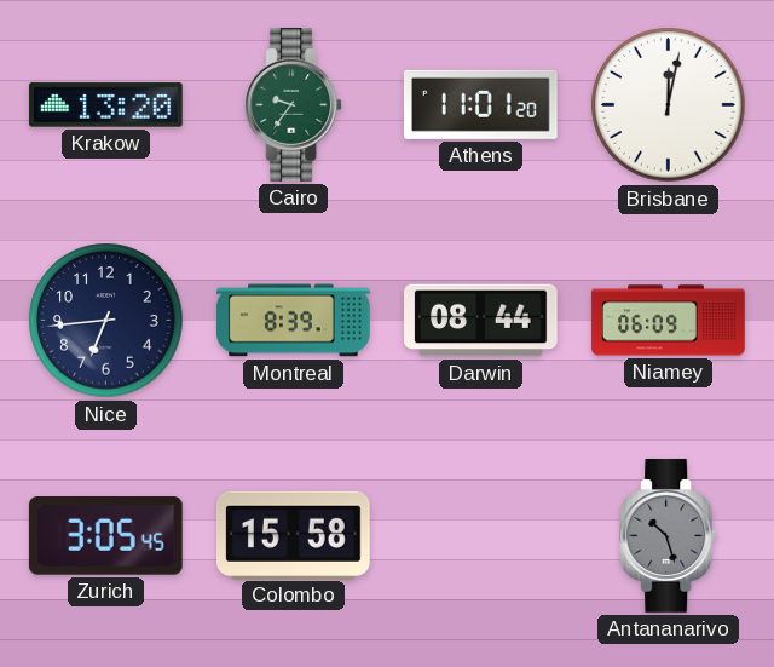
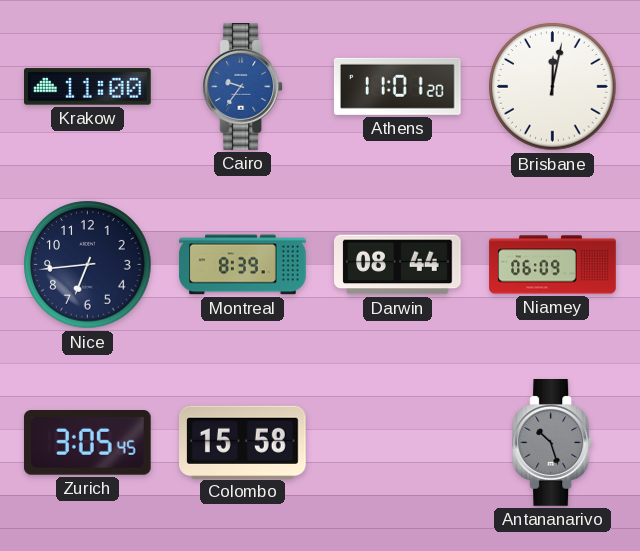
Krakow: 13:20 -> 11:00
Cairo dial: green -> blue
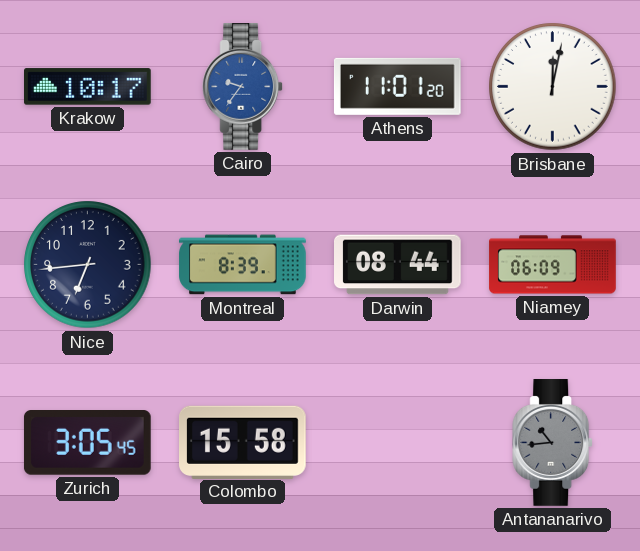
Krakow: 11:00 -> 10:17
Antananarivo: 10:27 -> 10:44
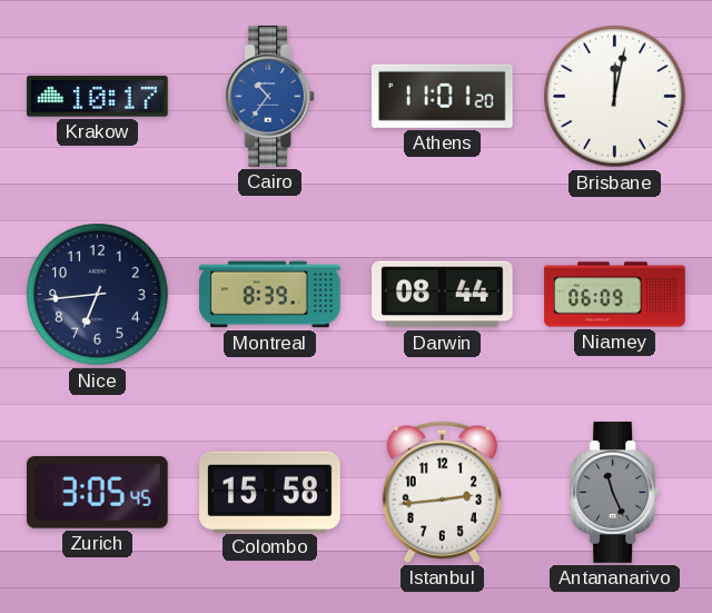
Cairo: 9:36 -> 10:36
Istanbul: none -> 2:44
Antananarivo: 10:44 -> 11:26
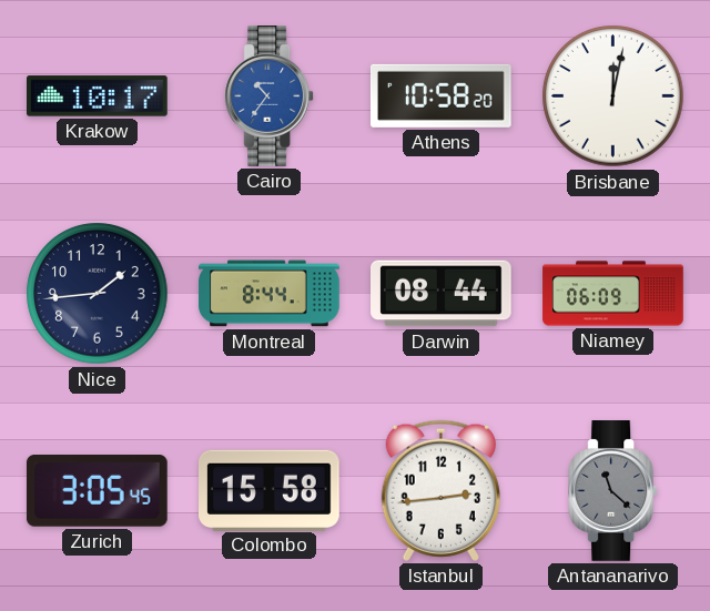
Athens: 11:01 -> 10:58
Nice: 6:44 -> 1:44
Montreal: 8:39 -> 8:44
Antananarivo: 11:26 -> 11:22
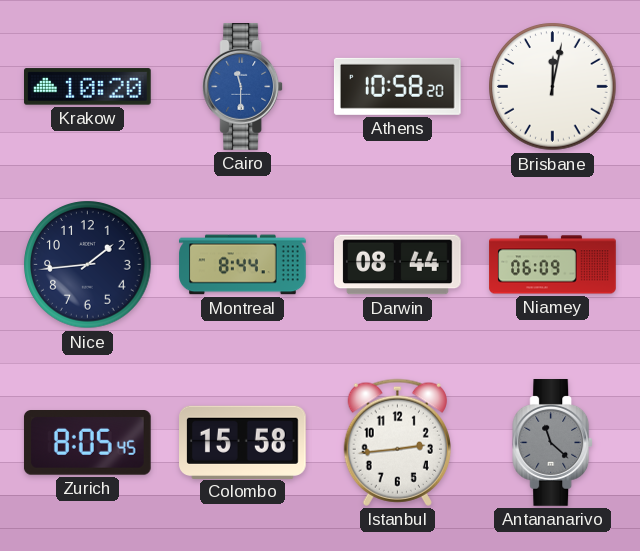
Krakow: 10:17 -> 10:20
Cairo: 10:36 -> 11:30
Zurich: 3:05 -> 8:05
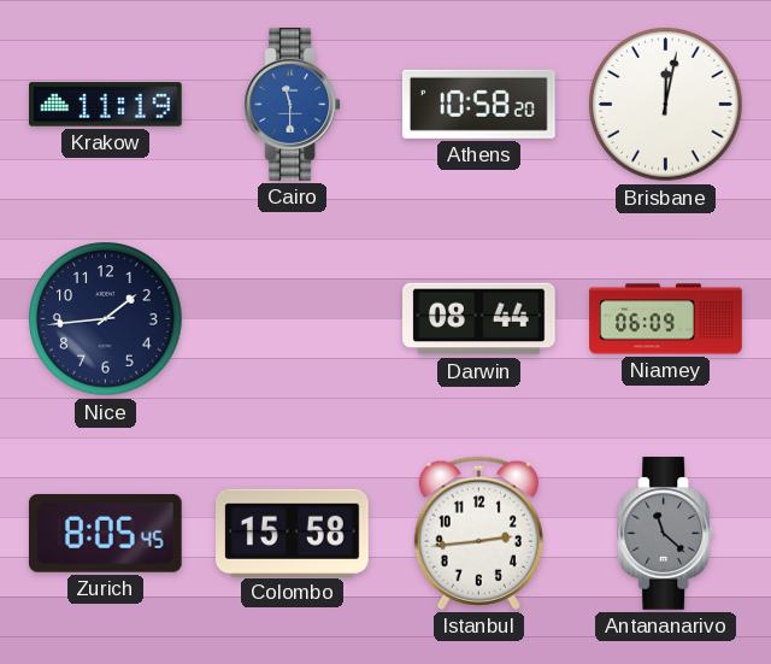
Krakow: 10:20 -> 11:19
Montreal: 8:44 -> none
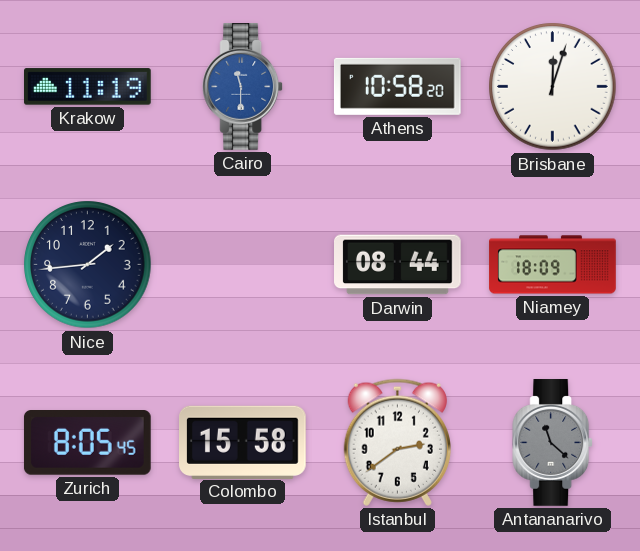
Brisbane: 12:02 -> 12:03
Niamey: 06:09 -> 18:09
Istanbul: 2:44 -> 2:39
